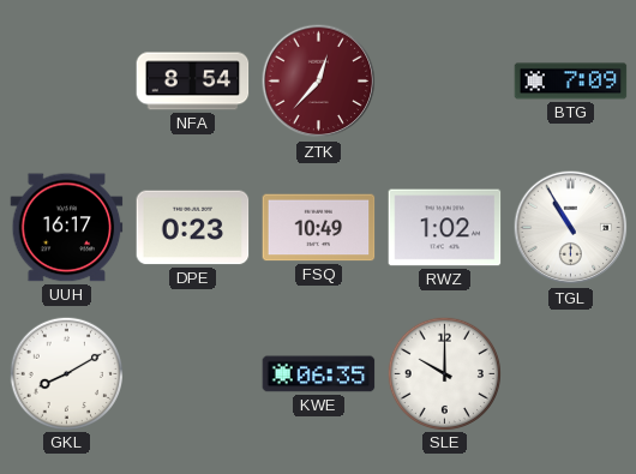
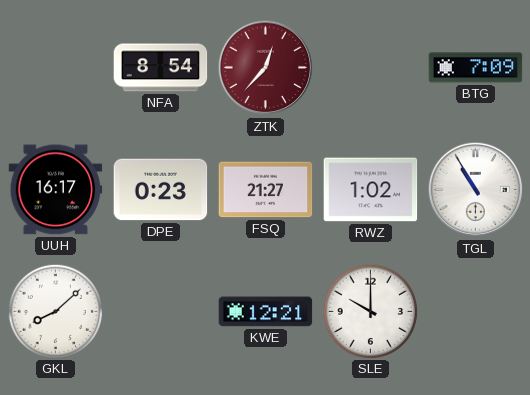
FSQ: 10:49 -> 21:27
GKL: 8:10 -> 8:08
KWE: 06:35 -> 12:21
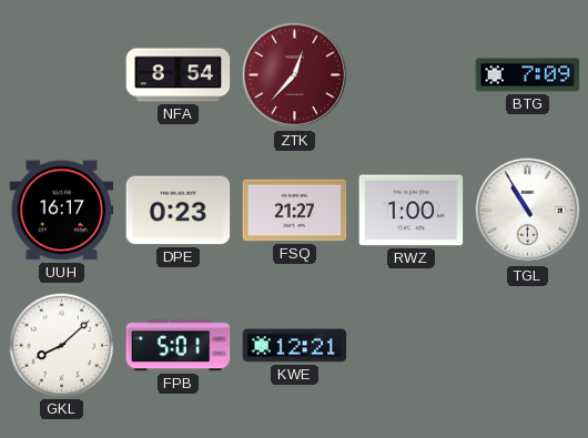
RWZ: 1:02 -> 1:00
FPB: none -> 5:01
SLE: 10:00 -> none
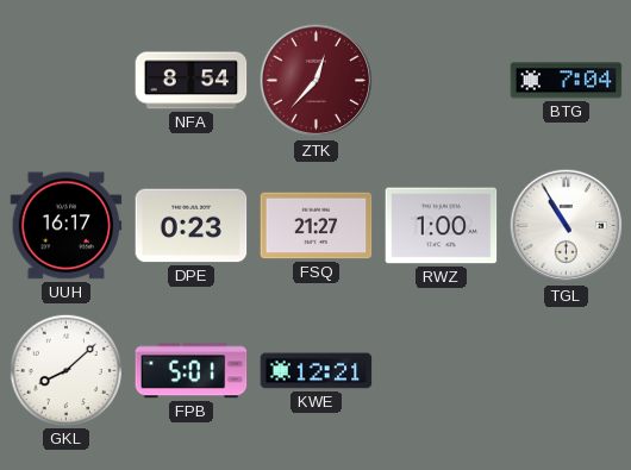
BTG: 7:09 -> 7:04
